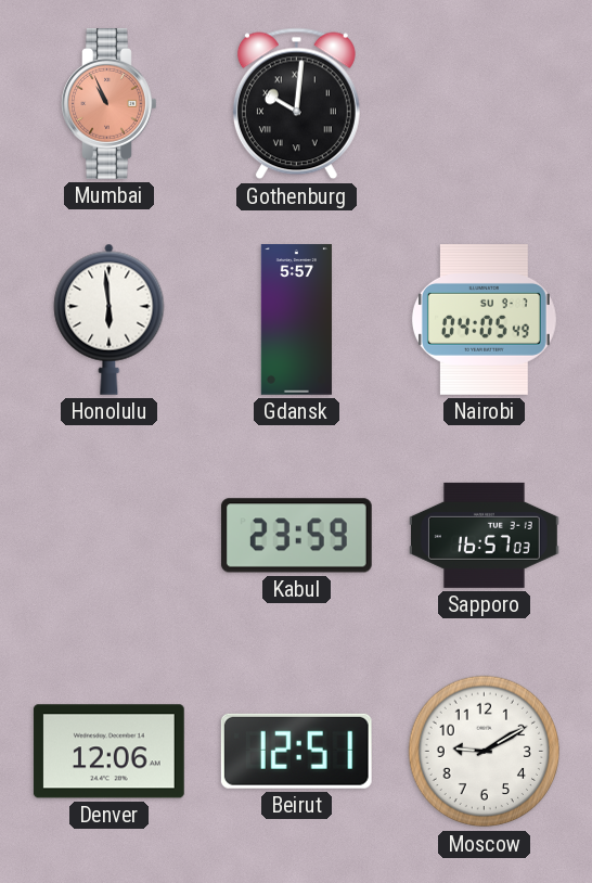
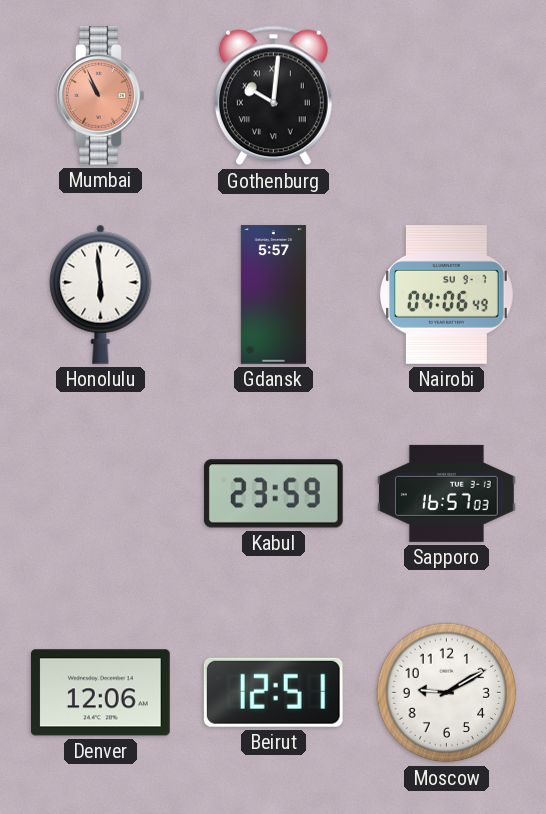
Nairobi: 04:05 -> 04:06
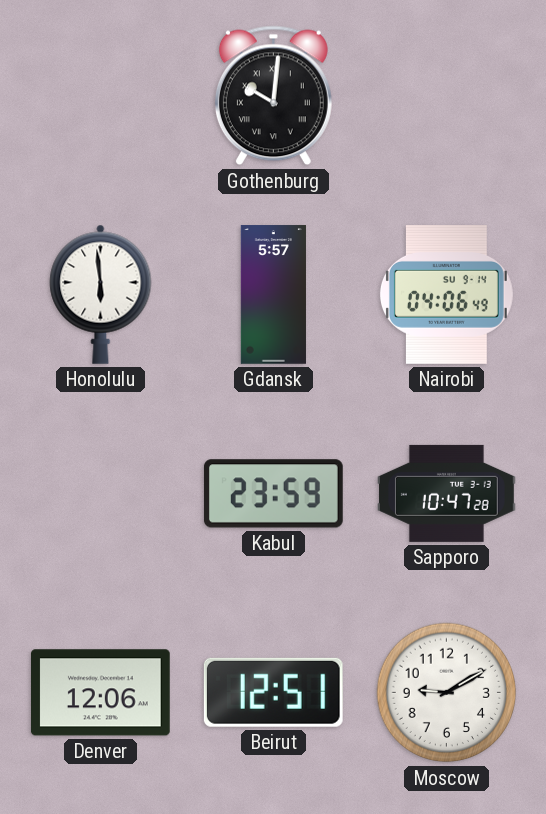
Mumbai: 10:56 -> none
Nairobi date: SU 9-7 -> SU 9-14
Sapporo: 16:57 -> 10:47
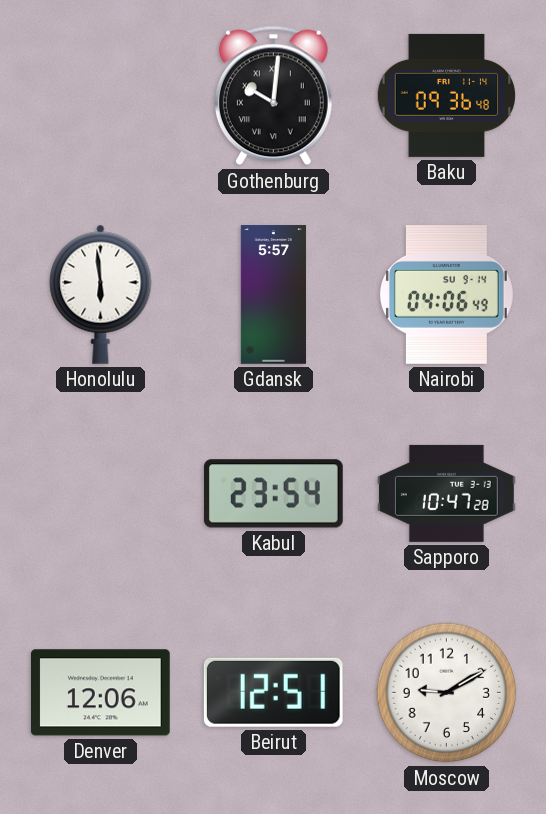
Baku: none -> 09:36
Kabul: 23:59 -> 23:54
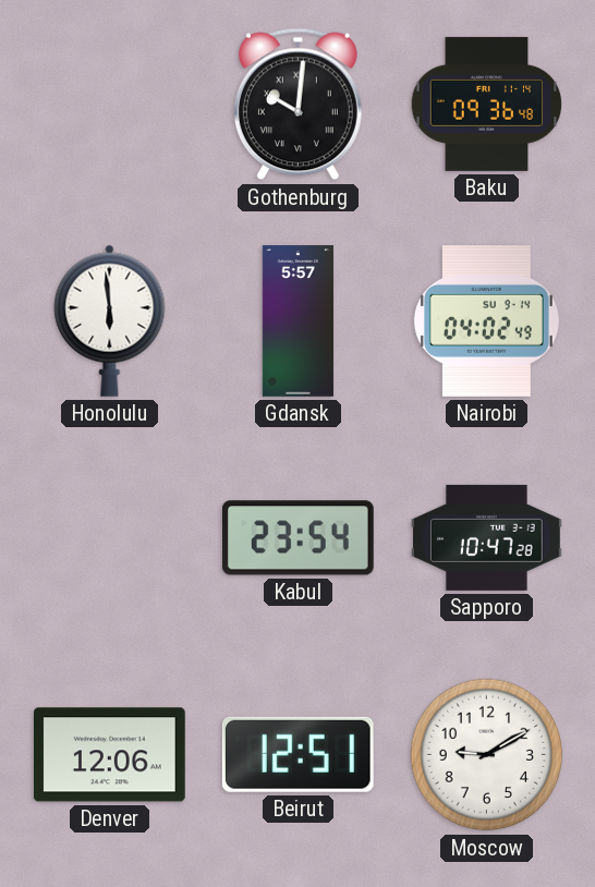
Nairobi: 04:06 -> 04:02
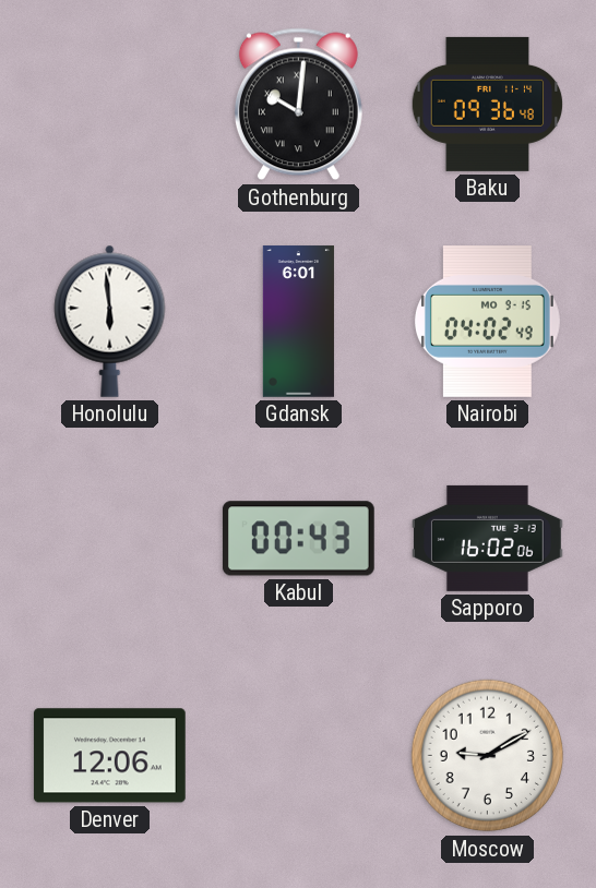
Gdansk: 5:57 -> 6:01
Nairobi date: SU 9-14 -> MO 9-15
Kabul: 23:54 -> 00:43
Sapporo: 10:47 -> 16:02
Beirut: 12:51 -> none
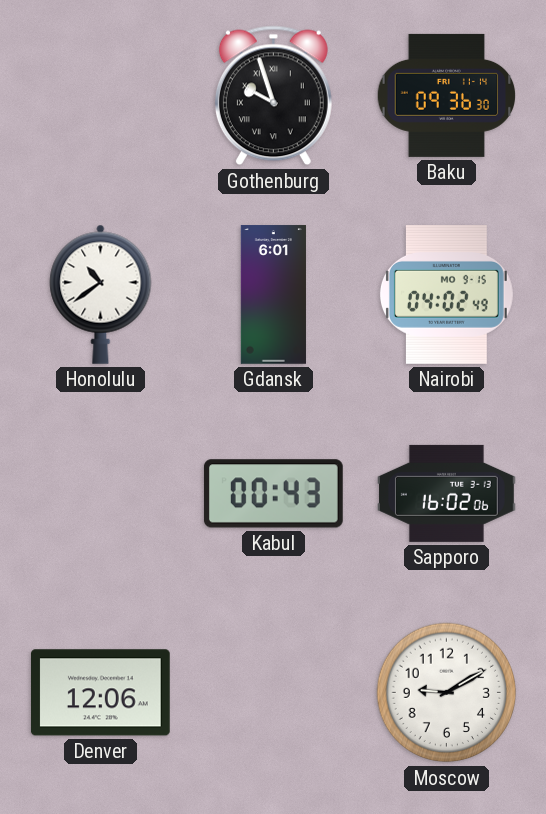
Gothenburg: 10:01 -> 9:57
Baku: 09:36:48 -> 09:36:30
Honolulu: 5:59 -> 10:39
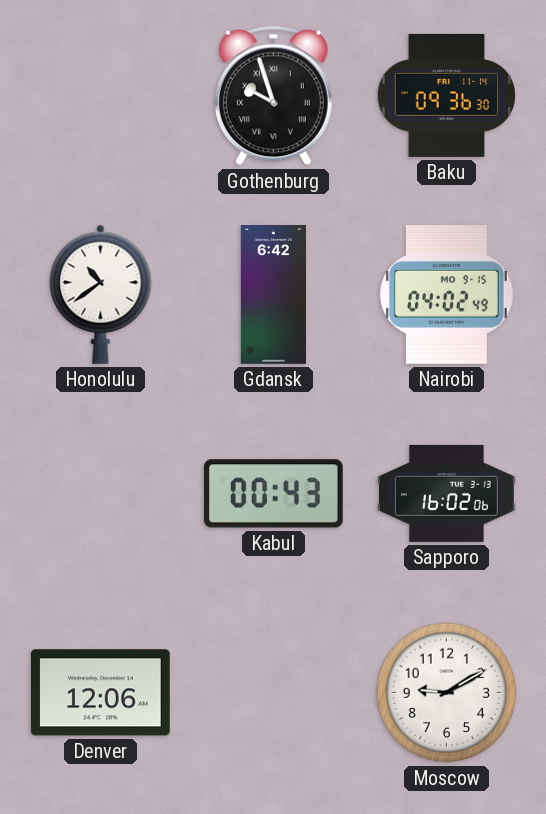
Gdansk: 6:01 -> 6:42
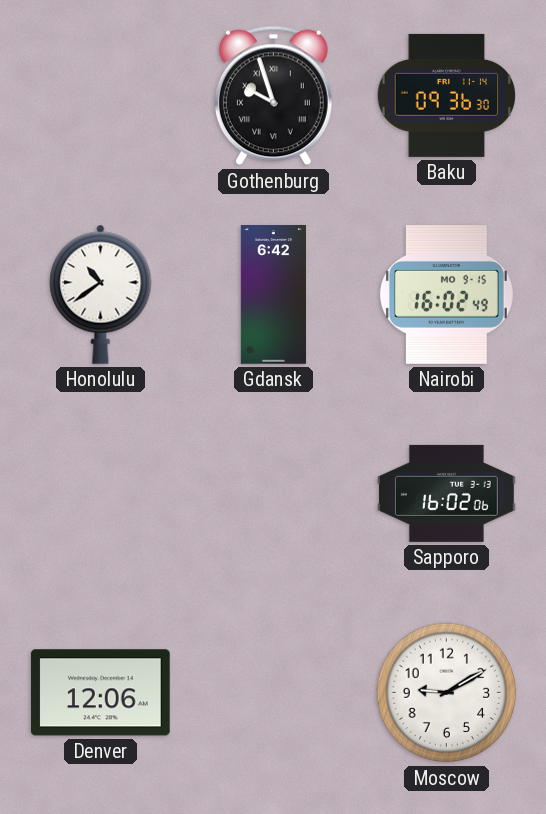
Nairobi: 04:02 -> 16:02
Kabul: 00:43 -> none
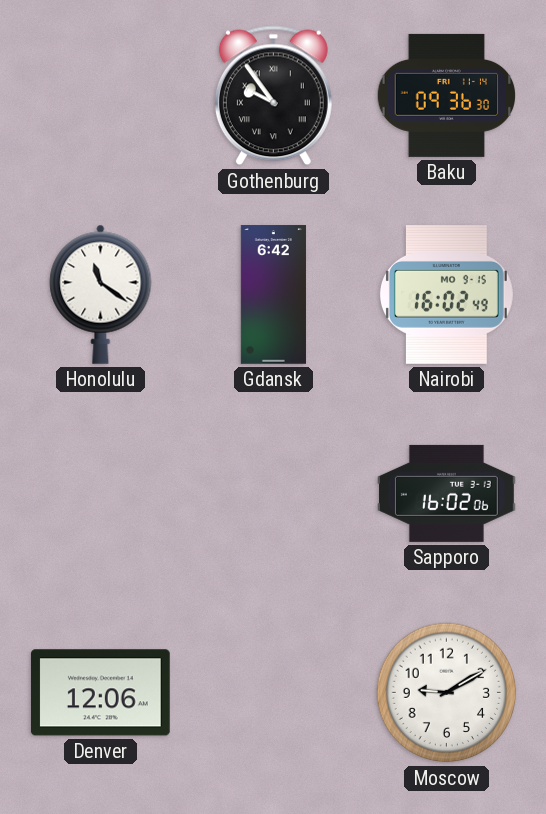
Gothenburg: 9:57 -> 9:54
Honolulu: 10:39 -> 11:21
